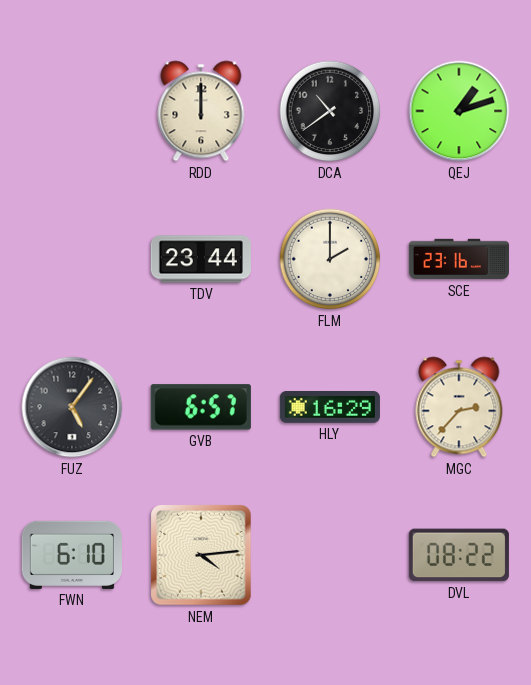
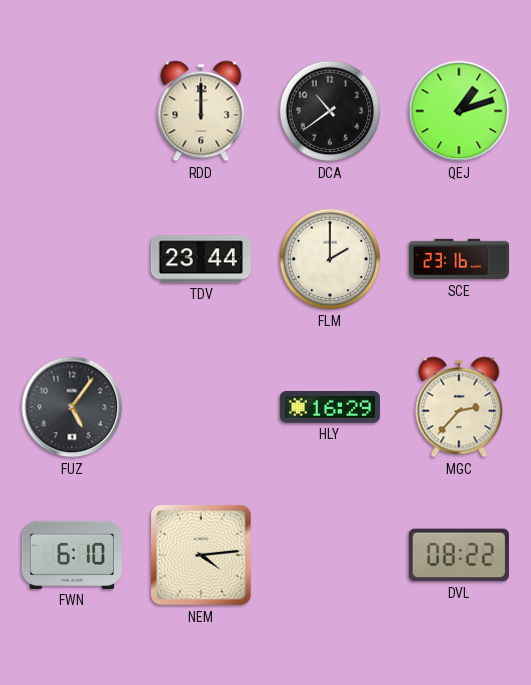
GVB: 6:57 -> none
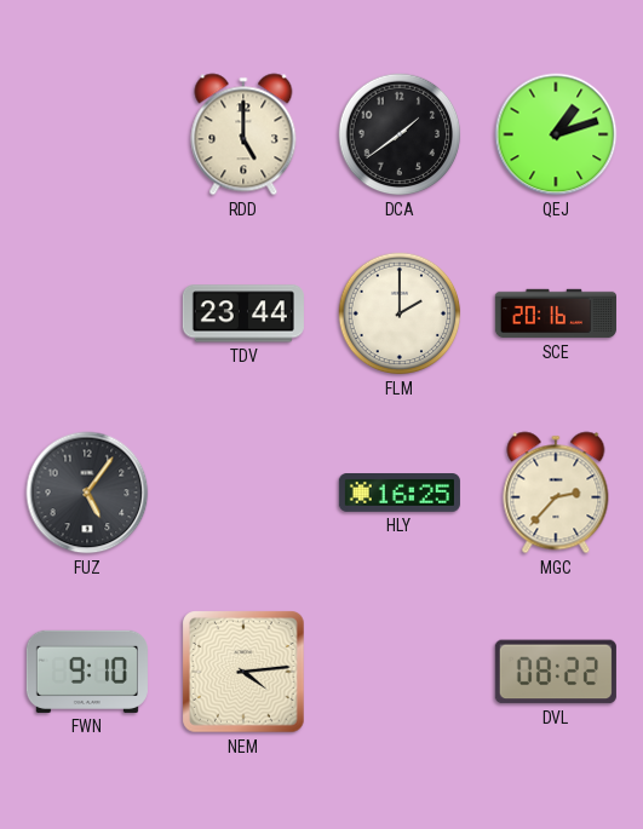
RDD: 12:00 -> 5:00
DCA: 10:39 -> 1:39
SCE: 23:16 -> 20:16
HLY: 16:29 -> 16:25
FWN: 6:10 -> 9:10
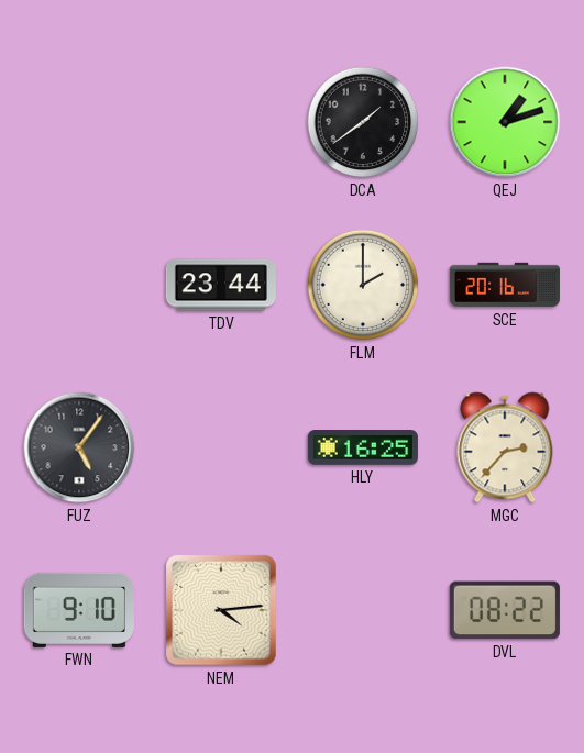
RDD: 5:00 -> none
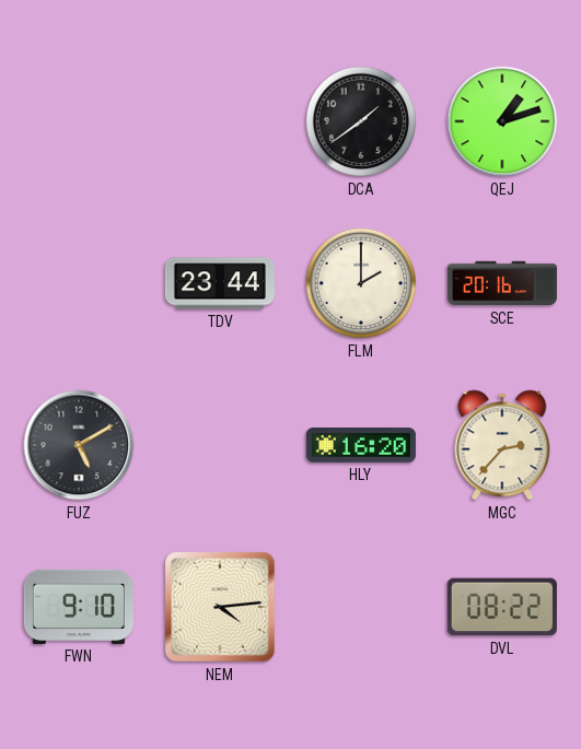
FUZ: 5:06 -> 5:10
HLY: 16:25 -> 16:20
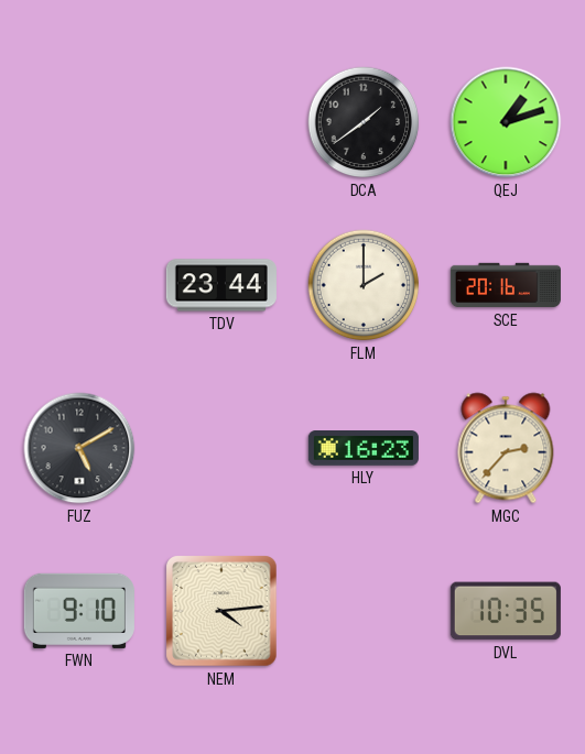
HLY: 16:20 -> 16:23
DVL: 08:22 -> 10:35
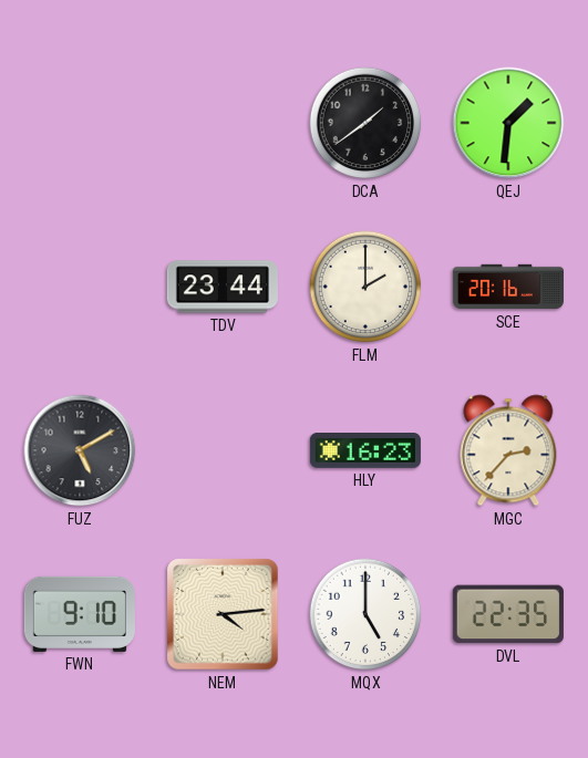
QEJ: 1:12 -> 1:31
MQX: none -> 5:00
DVL: 10:35 -> 22:35
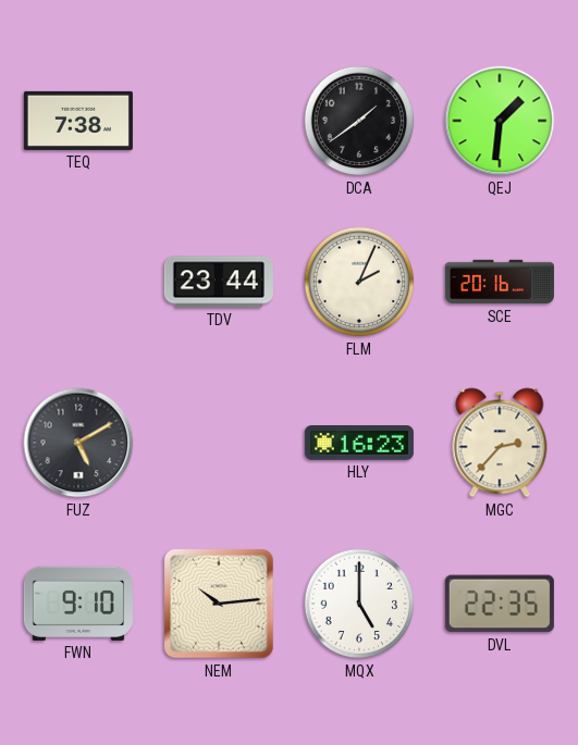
TEQ: none -> 7:38
FLM: 2:00 -> 2:04
NEM: 4:14 -> 10:14
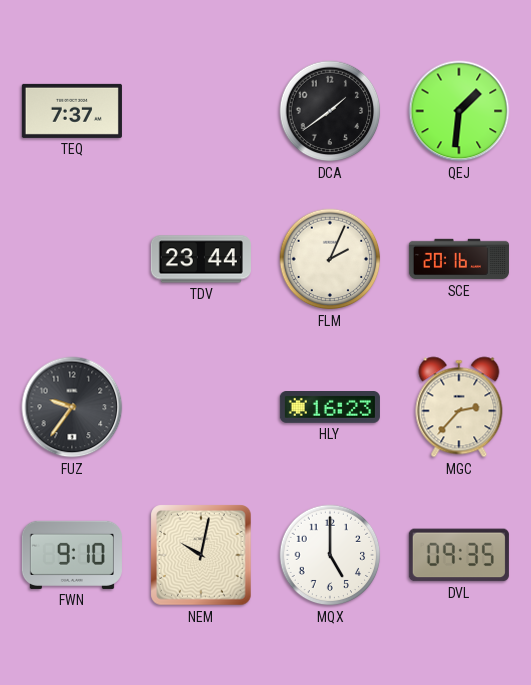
TEQ: 7:38 -> 7:37
FUZ: 5:10 -> 9:36
NEM: 10:14 -> 10:02
DVL: 22:35 -> 09:35
